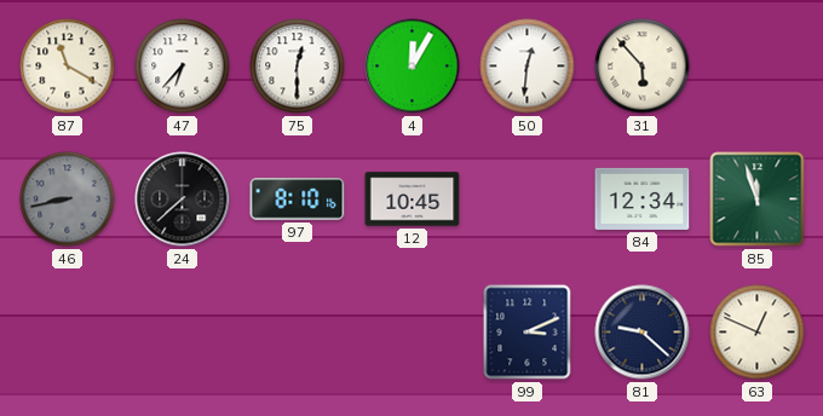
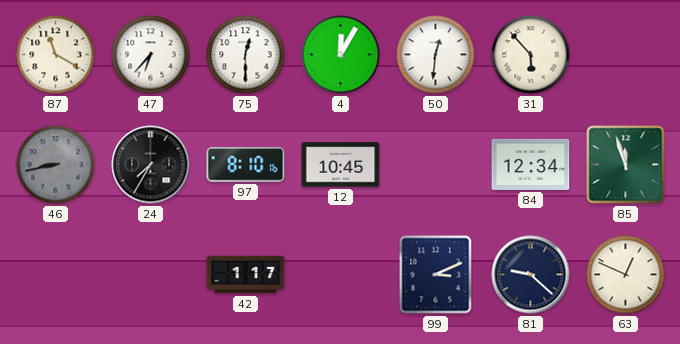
24: 7:38 -> 7:35
42: none -> 1:17
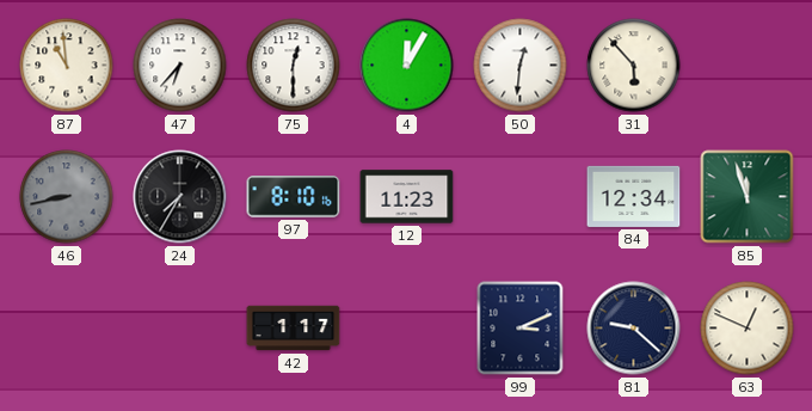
87: 11:20 -> 10:59
12: 10:45 -> 11:23
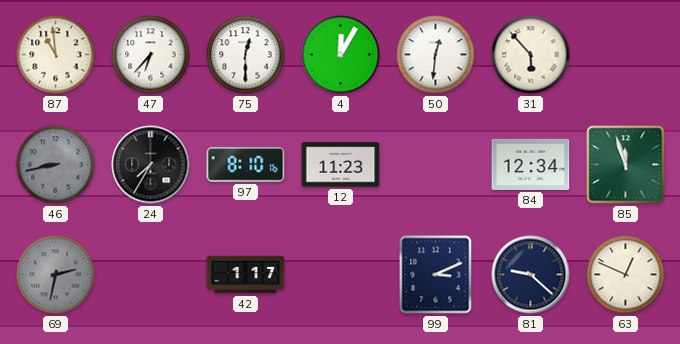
69: none -> 2:32
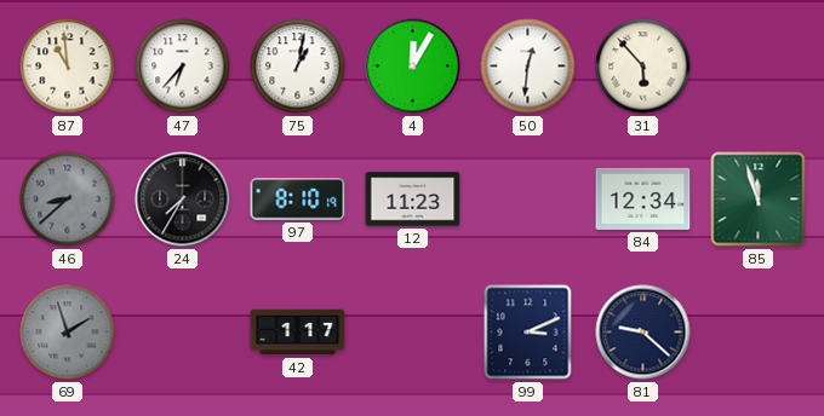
75: 12:30 -> 1:02
46: 8:43 -> 8:38
97: 8:10:16 -> 8:10:19
69: 2:32 -> 1:57
63: 12:49 -> none
